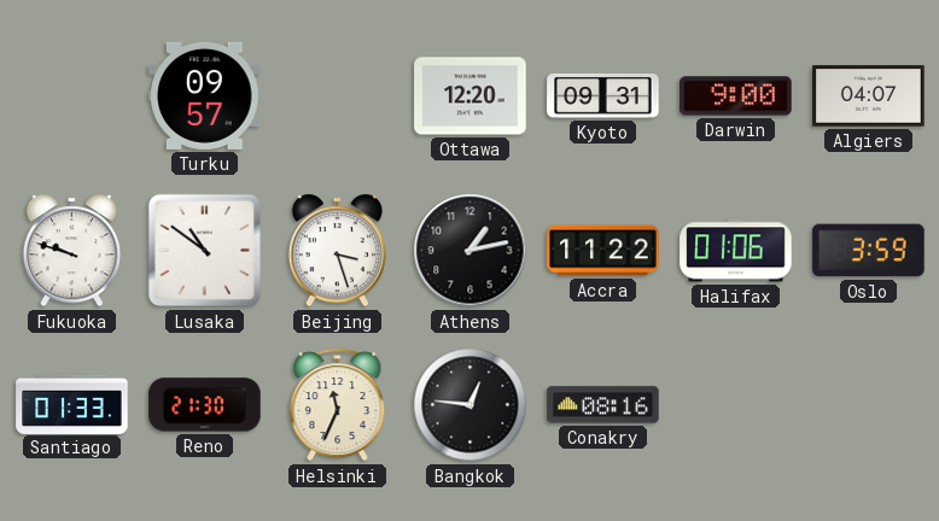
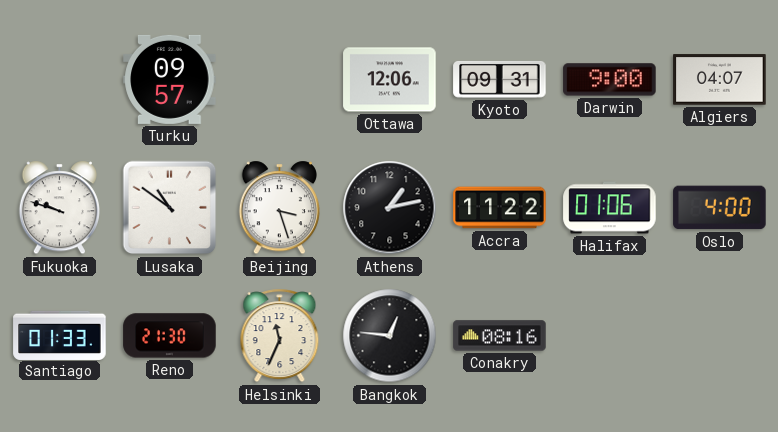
Ottawa: 12:20 -> 12:06
Oslo: 3:59 -> 4:00
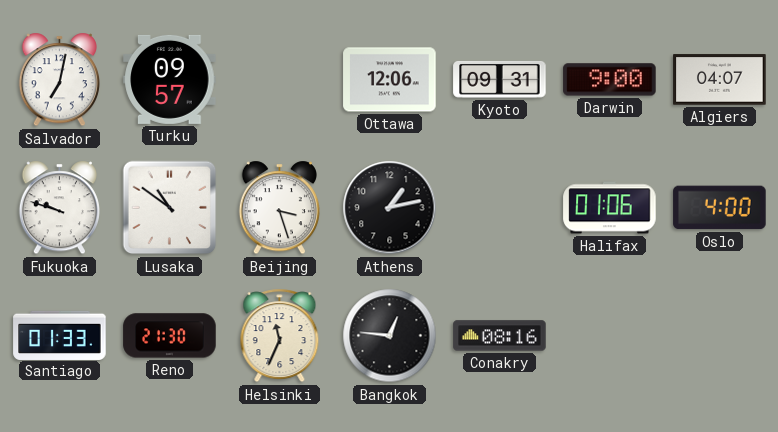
Salvador: none -> 7:02
Accra: 11:22 -> none
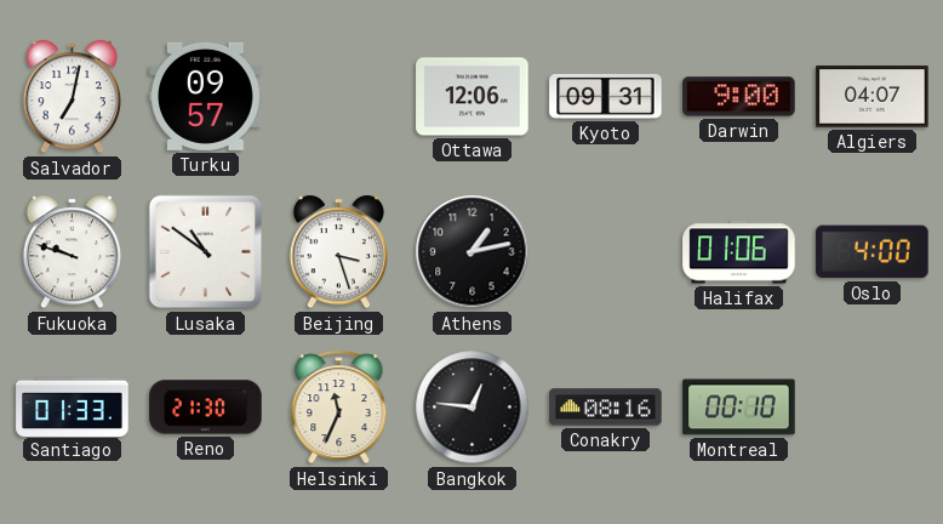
Montreal: none -> 00:10
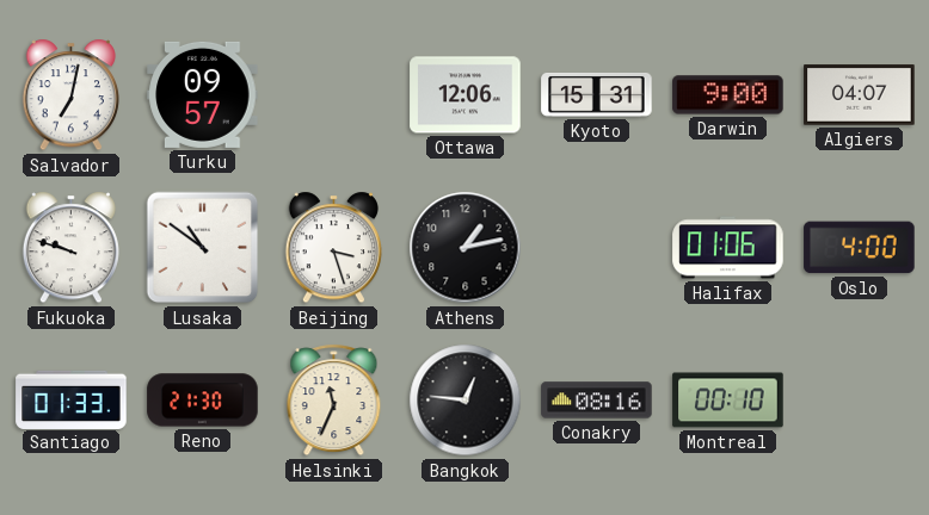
Kyoto: 09:31 -> 15:31
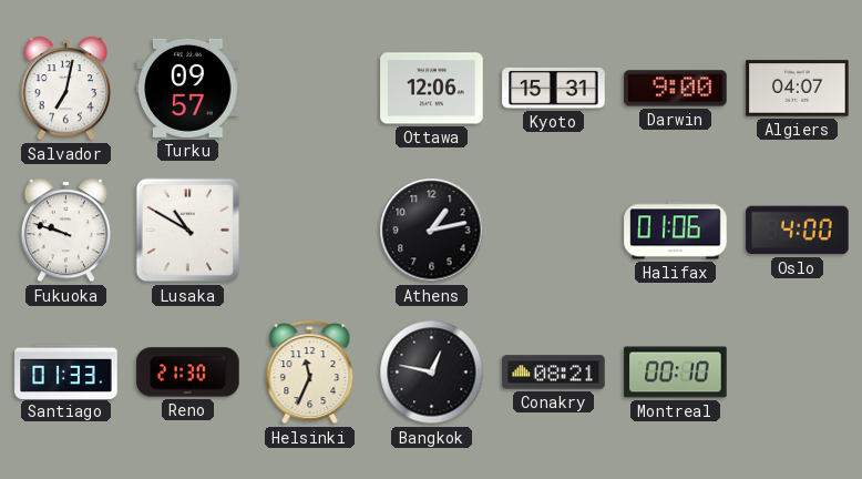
Lusaka: 10:51 -> 10:50
Beijing: 3:27 -> none
Bangkok: 12:46 -> 12:47
Conakry: 08:16 -> 08:21
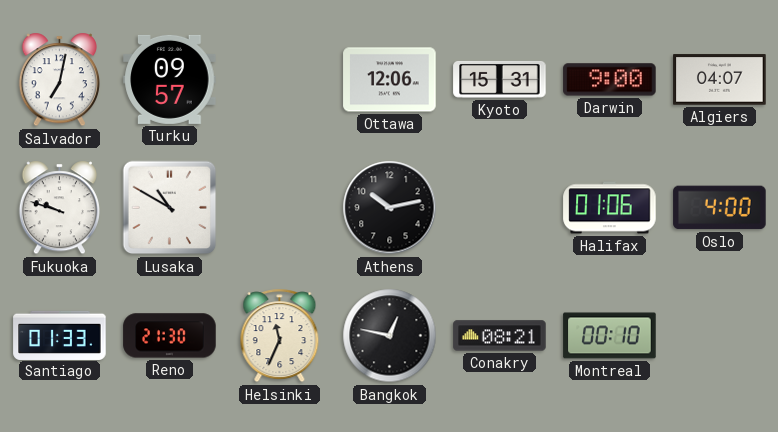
Athens: 1:13 -> 10:13
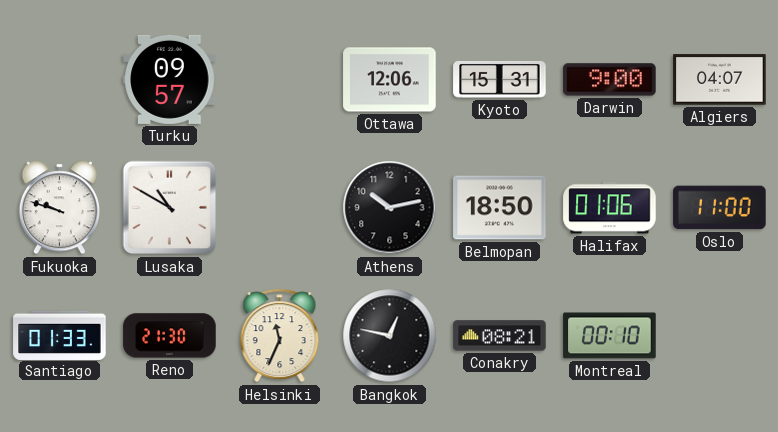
Salvador: 7:02 -> none
Belmopan: none -> 18:50
Oslo: 4:00 -> 11:00
